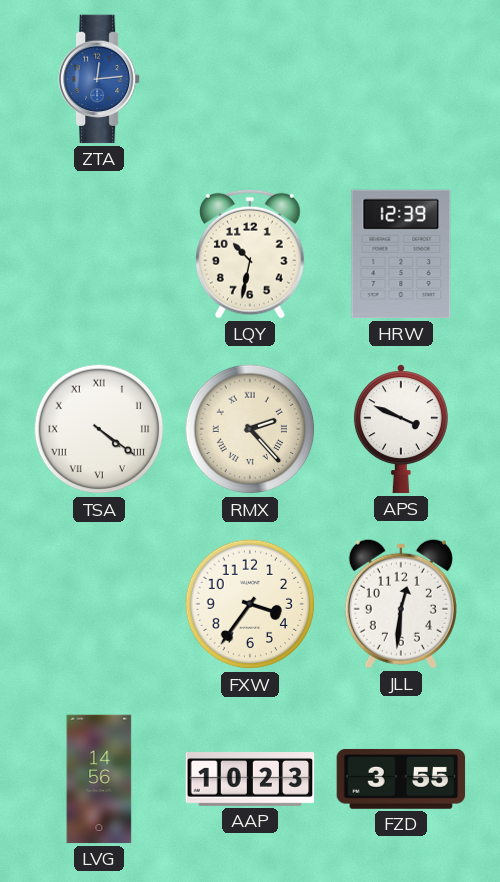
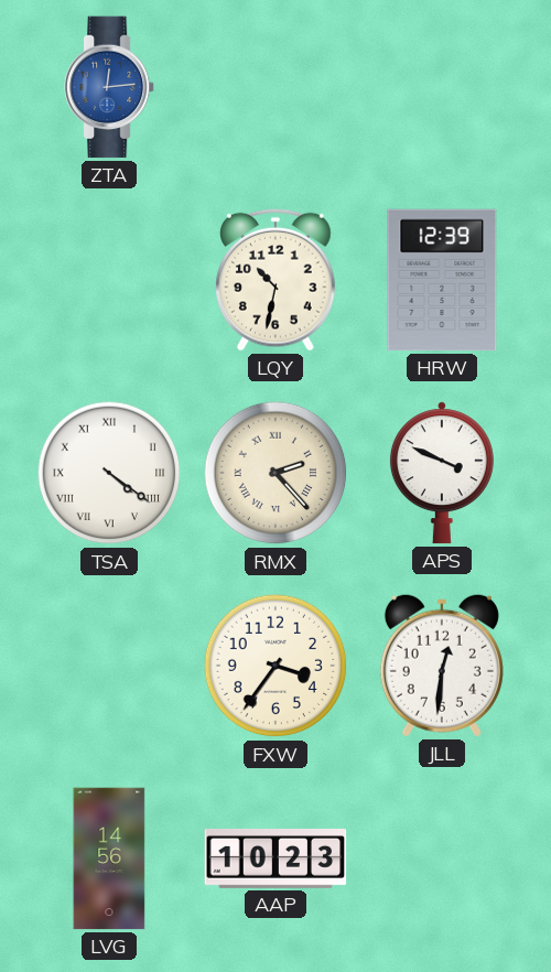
FZD: 3:55 -> none
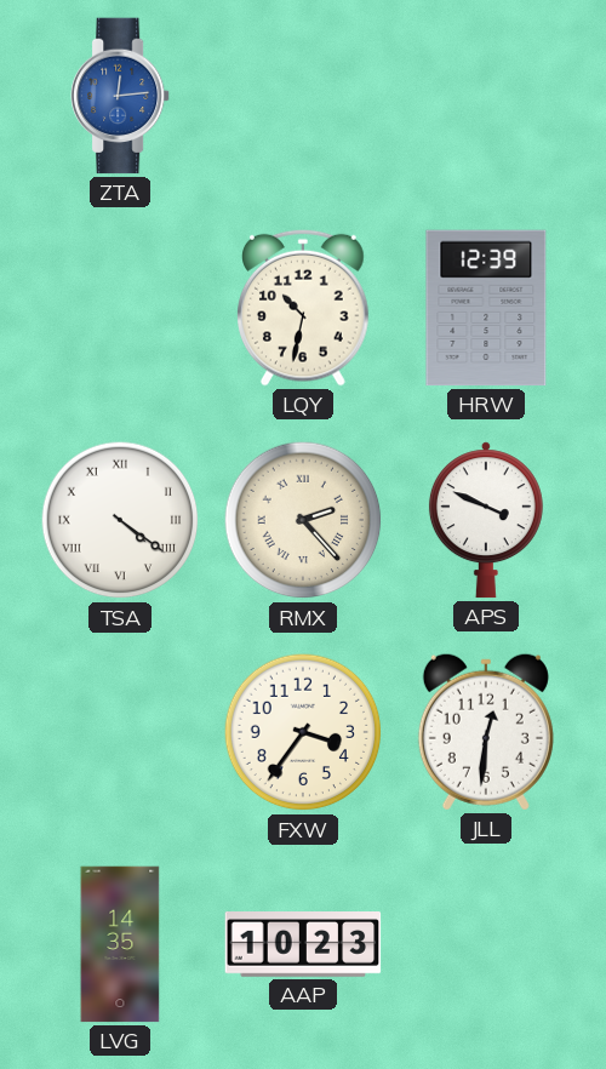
LVG: 14:56 -> 14:35
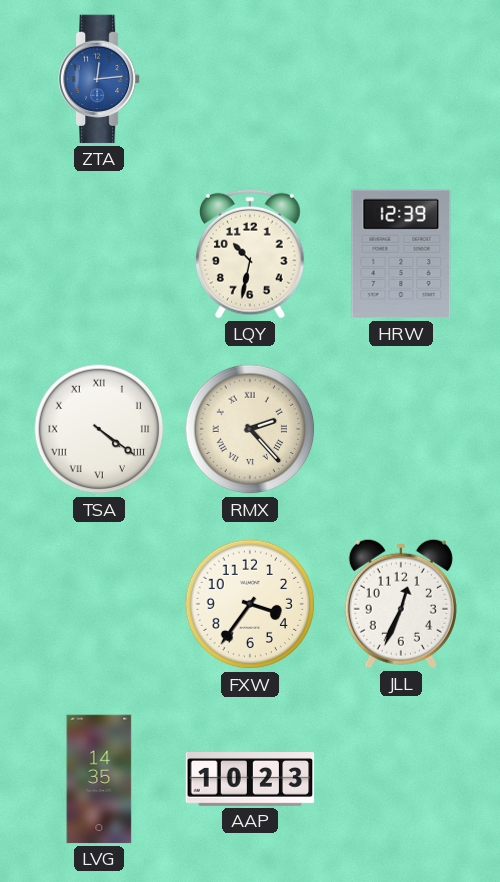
APS: 3:49 -> none
JLL: 12:31 -> 12:34
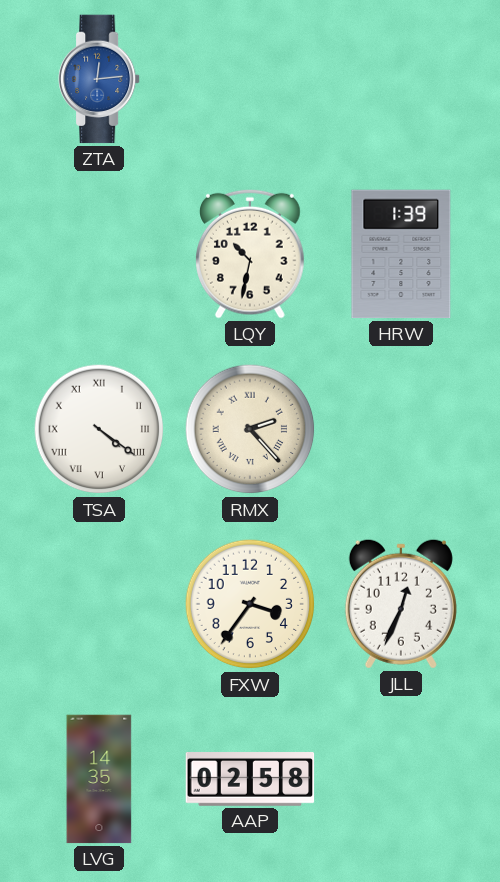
HRW: 12:39 -> 1:39
AAP: 10:23 -> 02:58
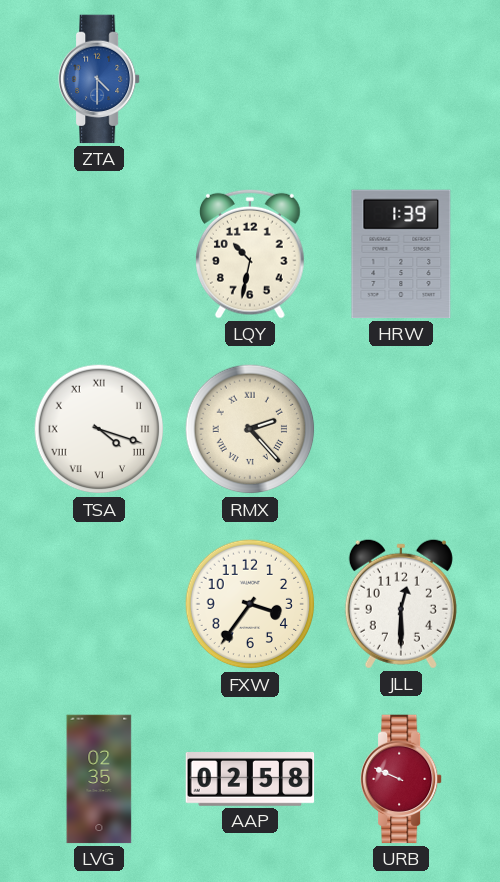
ZTA: 12:14 -> 4:30
TSA: 4:21 -> 4:18
JLL: 12:34 -> 12:30
LVG: 14:35 -> 02:35
URB: none -> 9:49
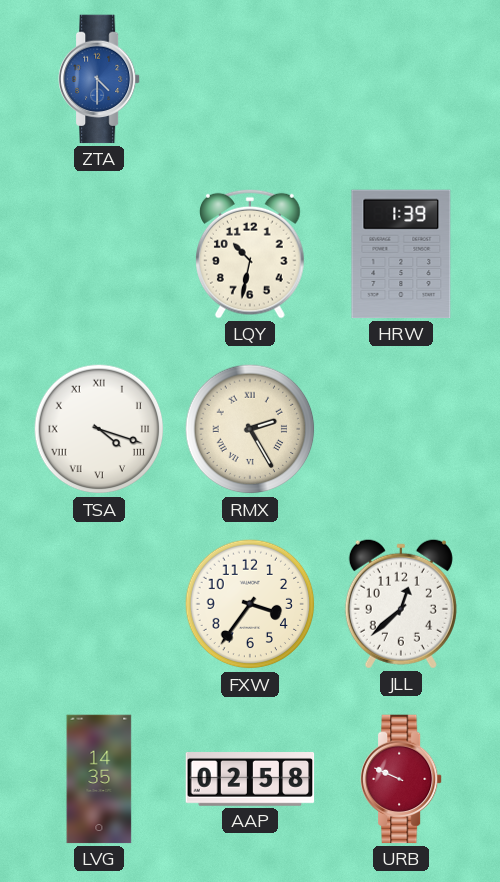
RMX: 2:23 -> 2:25
JLL: 12:30 -> 12:38
LVG: 02:35 -> 14:35
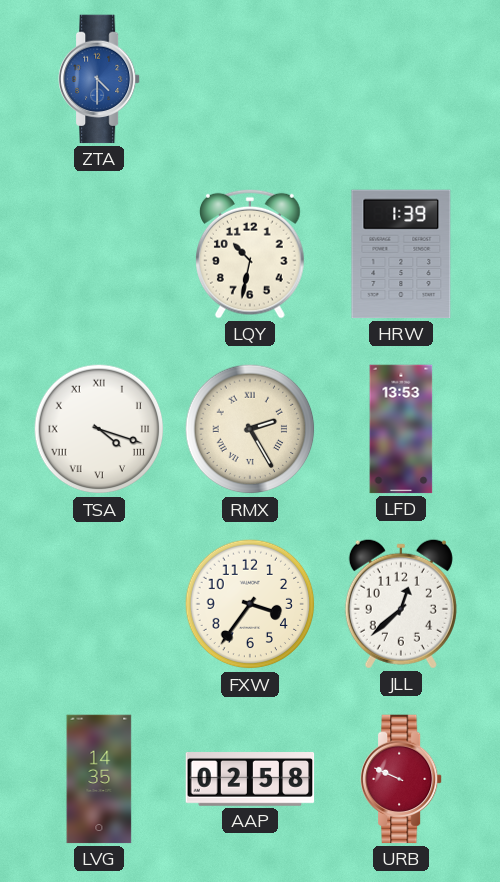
LFD: none -> 13:53
